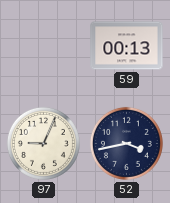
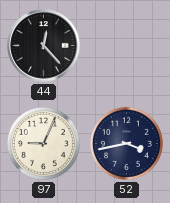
44: none -> 12:23
59: 00:13 -> none
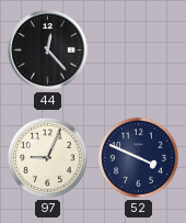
52: 3:43 -> 3:49
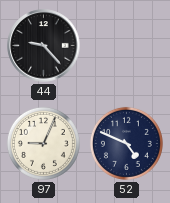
44: 12:23 -> 9:23
52: 3:49 -> 4:49
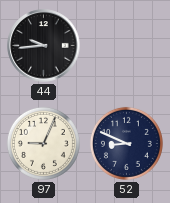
44: 9:23 -> 9:44
52: 4:49 -> 8:49
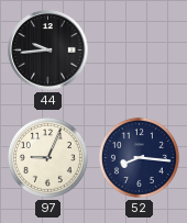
52: 8:49 -> 8:16
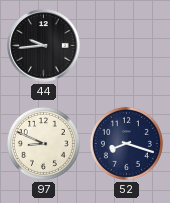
97: 9:04 -> 8:49
52: 8:16 -> 8:18
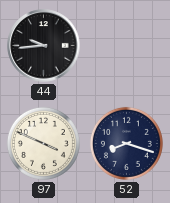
97: 8:49 -> 3:49
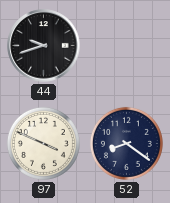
44: 9:44 -> 9:42
52: 8:18 -> 8:21
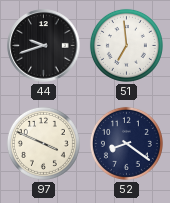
51: none -> 6:59
